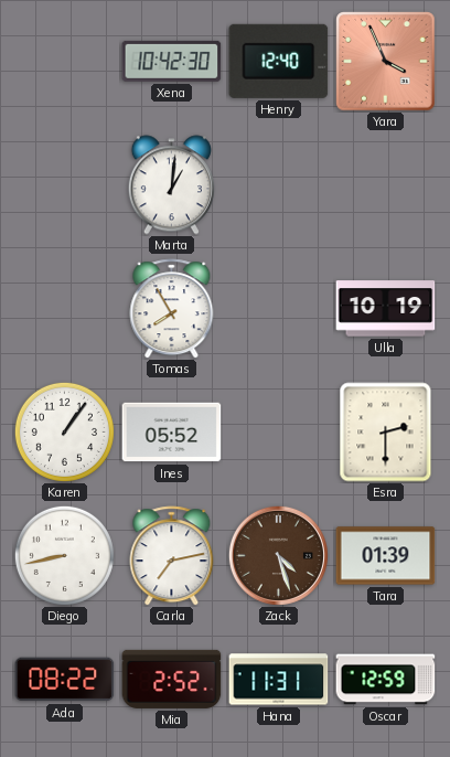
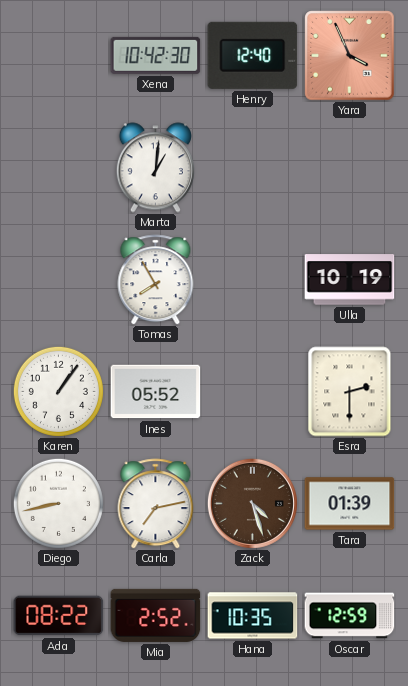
Hana: 11:31 -> 10:35
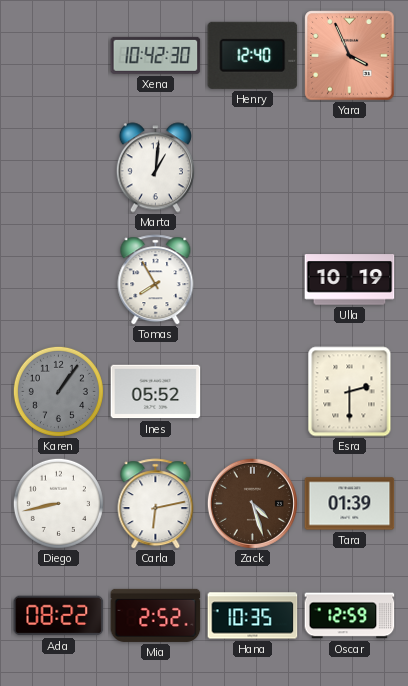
Karen dial: white -> grey
Carla: 7:13 -> 6:13
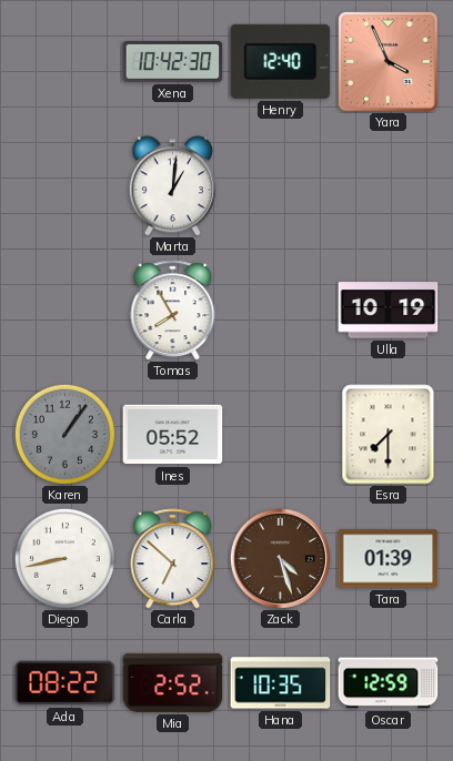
Esra: 2:30 -> 7:30
Carla: 6:13 -> 6:52
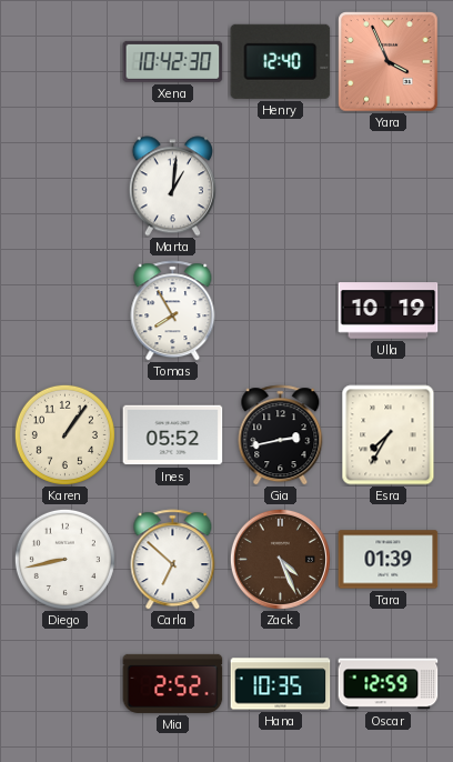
Karen dial: grey -> cream
Gia: none -> 2:43
Esra: 7:30 -> 7:35
Zack: 4:27 -> 4:26
Ada: 08:22 -> none
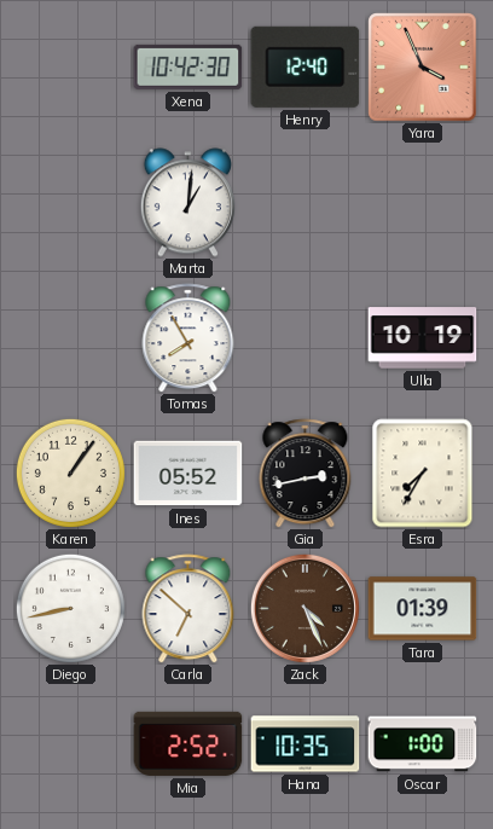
Oscar: 12:59 -> 1:00
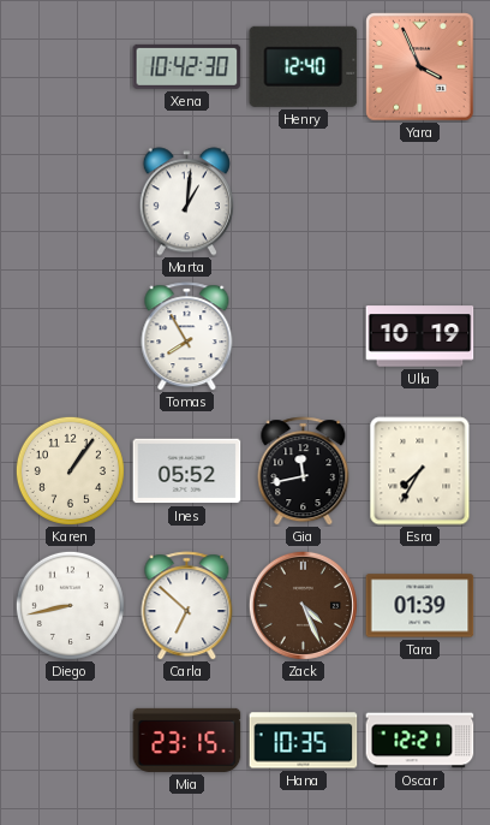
Gia: 2:43 -> 11:43
Mia: 2:52 -> 23:15
Oscar: 1:00 -> 12:21
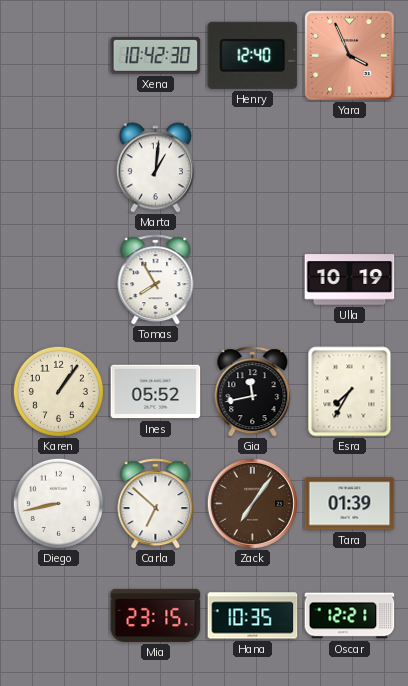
Zack: 4:26 -> 7:06
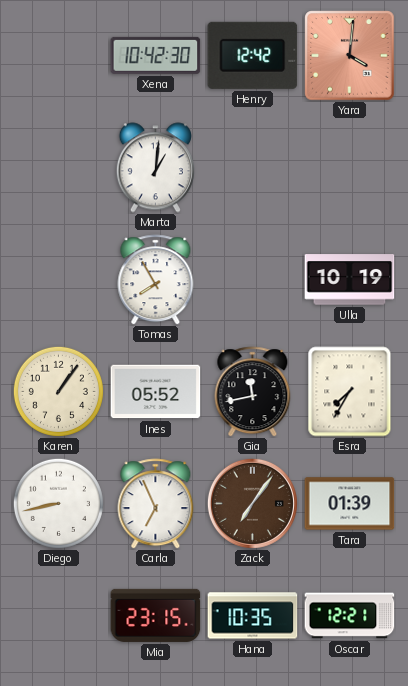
Henry: 12:40 -> 12:42
Yara: 3:56 -> 4:01
Carla: 6:52 -> 6:56
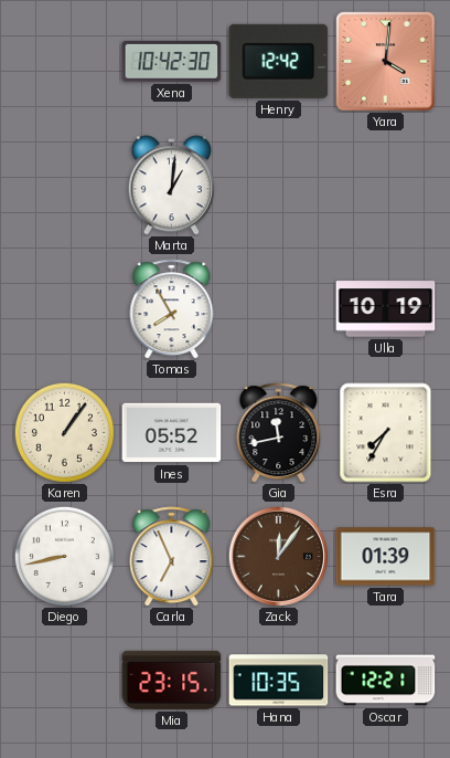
Zack: 7:06 -> 12:06
